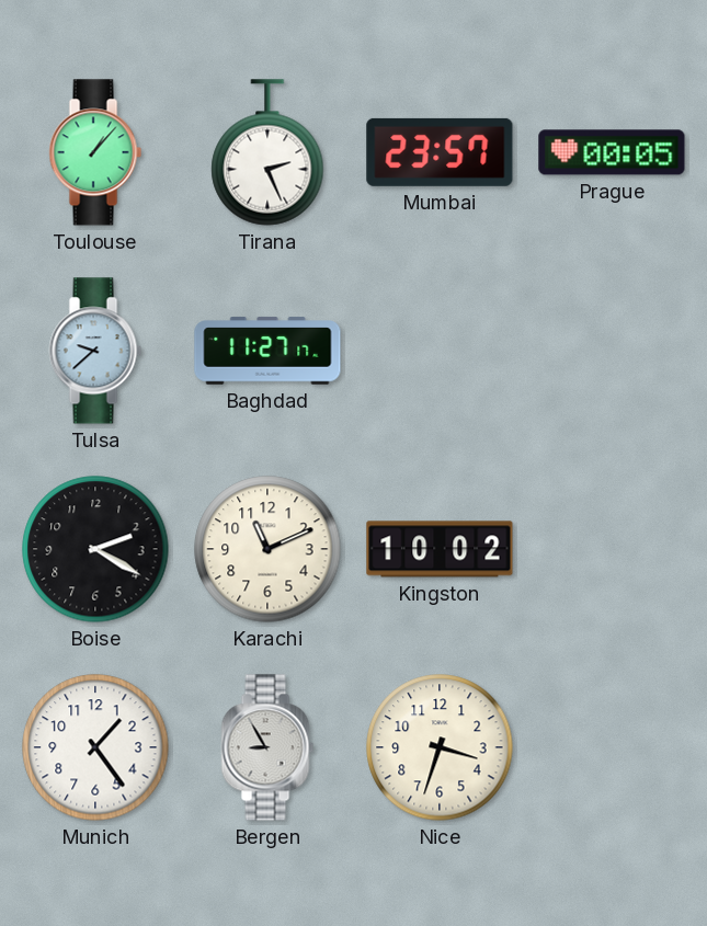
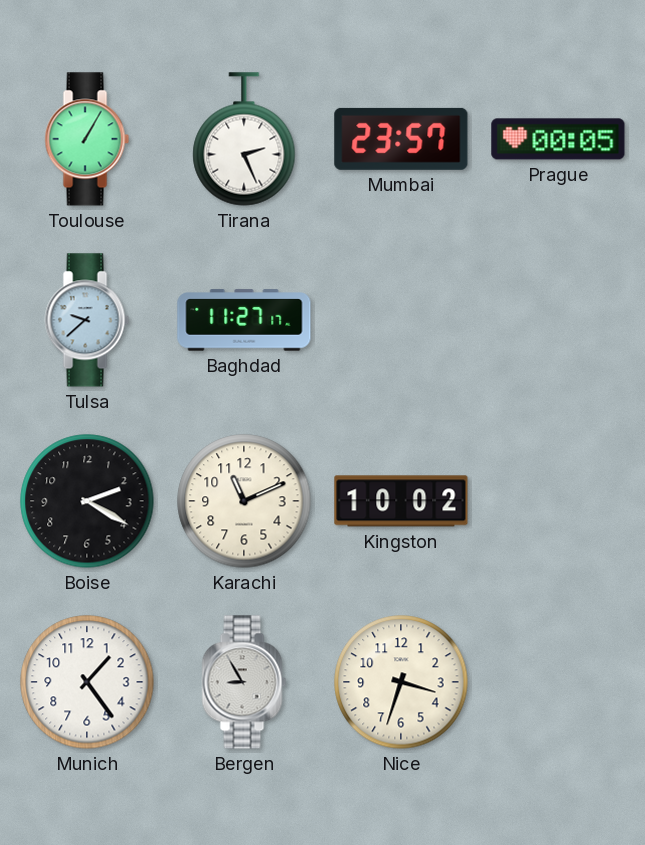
Toulouse: 1:07 -> 1:05
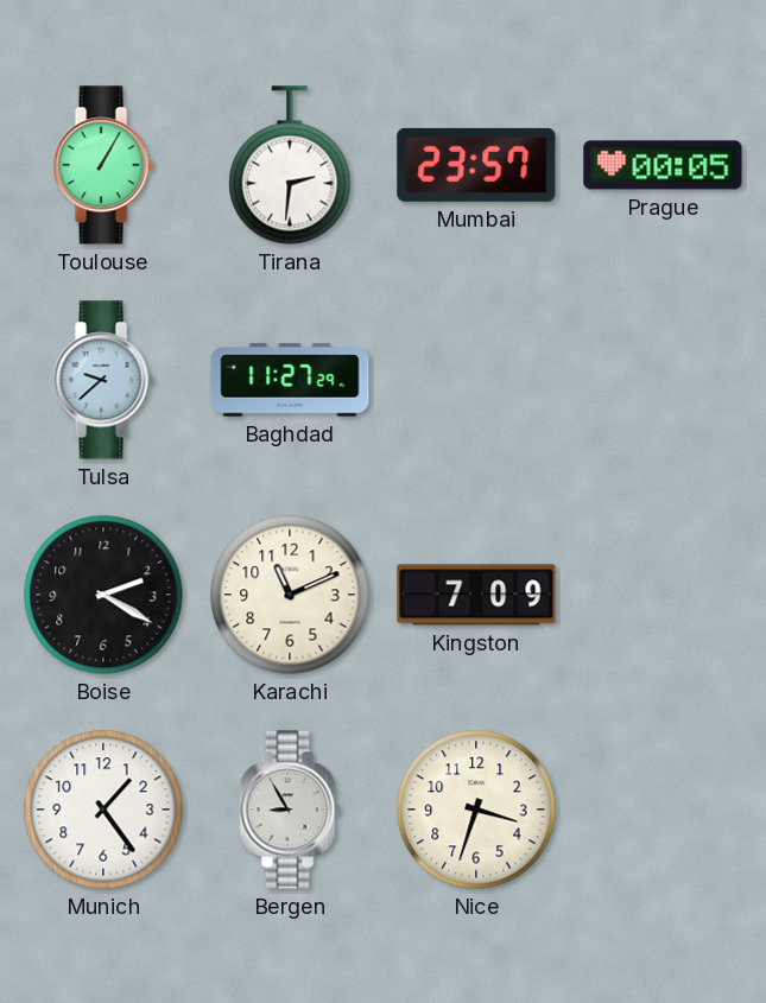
Tirana: 2:26 -> 2:31
Baghdad: 11:27:17 -> 11:27:29
Kingston: 10:02 -> 7:09
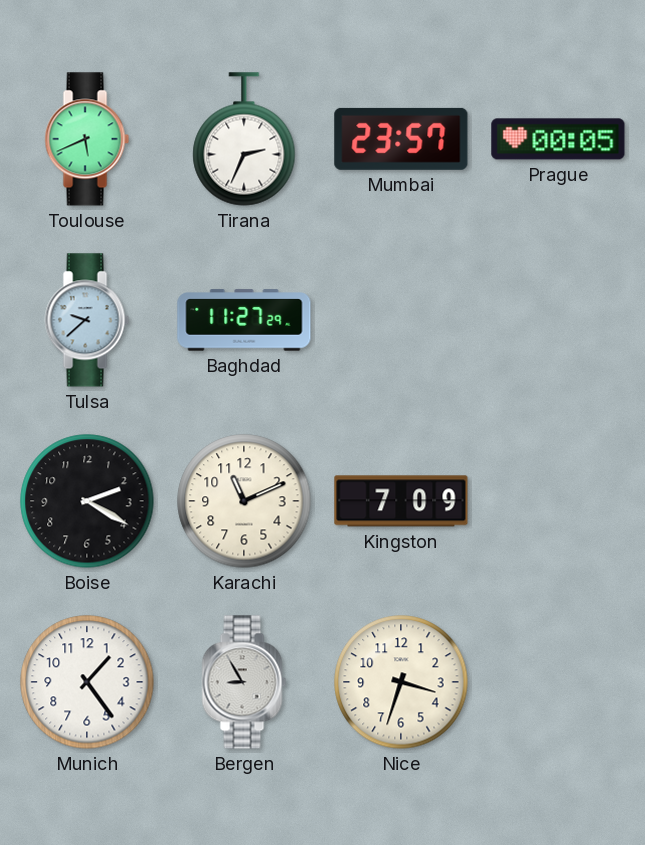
Toulouse: 1:05 -> 5:41
Tirana: 2:31 -> 2:34
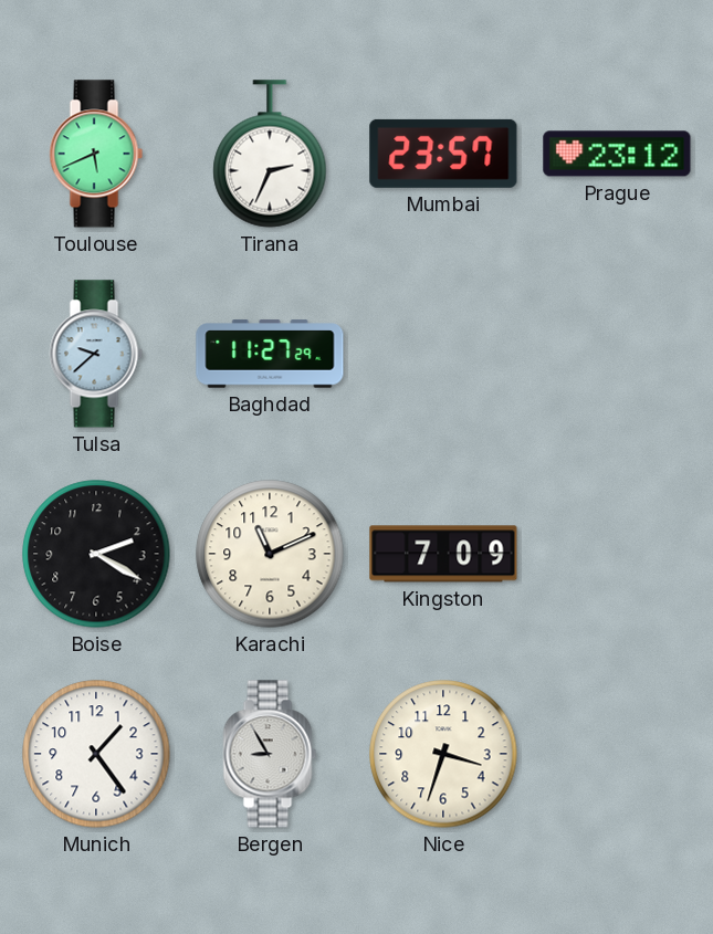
Prague: 00:05 -> 23:12
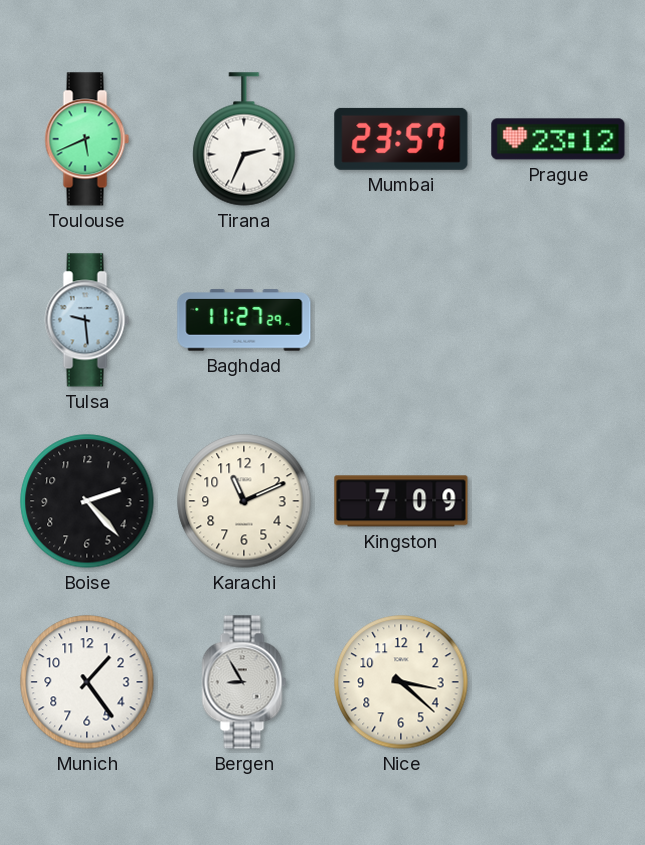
Tulsa: 9:38 -> 9:29
Boise: 2:20 -> 2:23
Nice: 3:33 -> 3:22
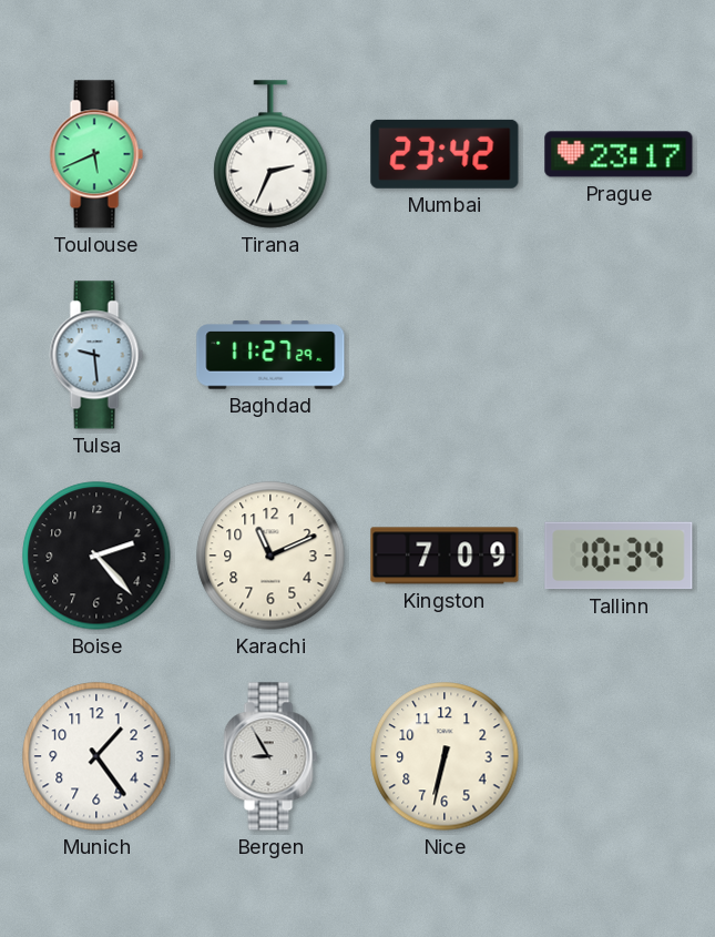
Mumbai: 23:57 -> 23:42
Prague: 23:12 -> 23:17
Tallinn: none -> 10:34
Nice: 3:22 -> 6:32
